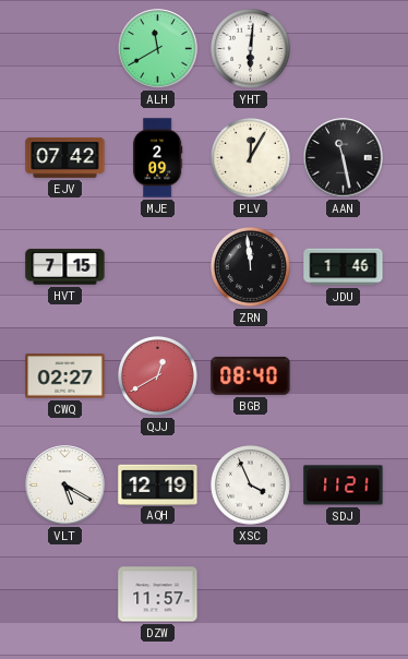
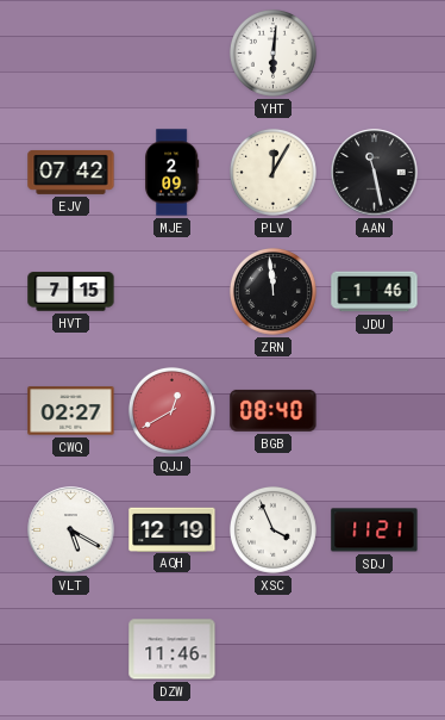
ALH: 11:40 -> none
DZW: 11:57 -> 11:46
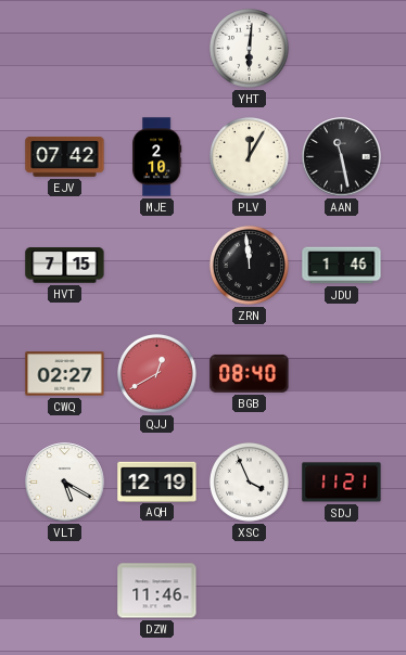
MJE: 2:09 -> 2:10
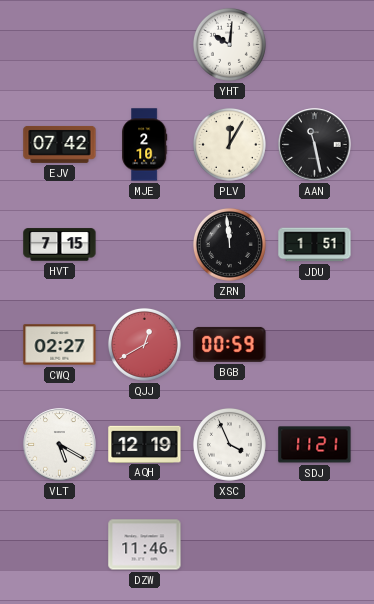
YHT: 6:01 -> 10:01
JDU: 1:46 -> 1:51
BGB: 08:40 -> 00:59
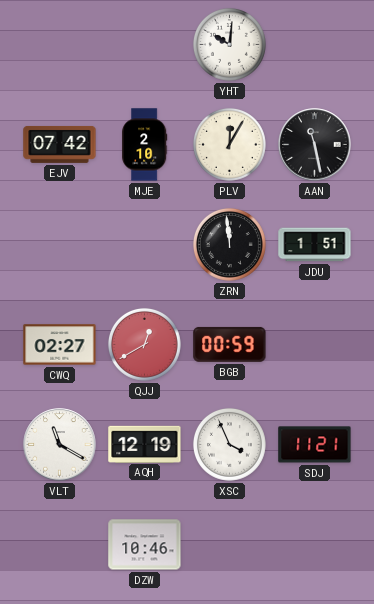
HVT: 7:15 -> none
VLT: 5:20 -> 11:20
DZW: 11:46 -> 10:46
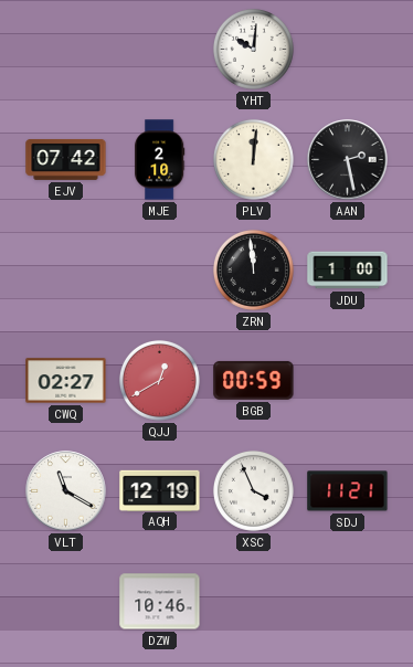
PLV: 12:05 -> 12:01
AAN: 11:28 -> 2:28
JDU: 1:51 -> 1:00
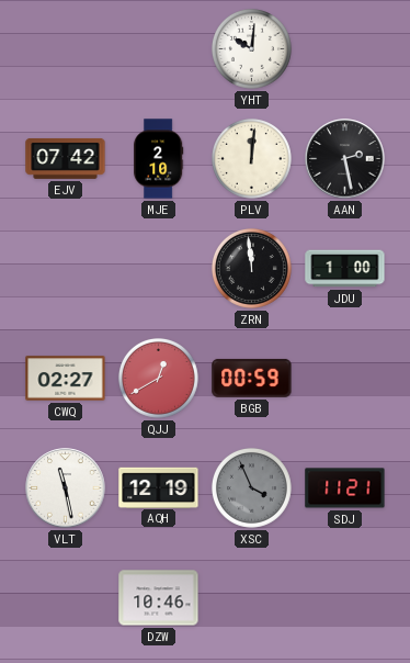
VLT: 11:20 -> 11:28
XSC dial: white -> grey
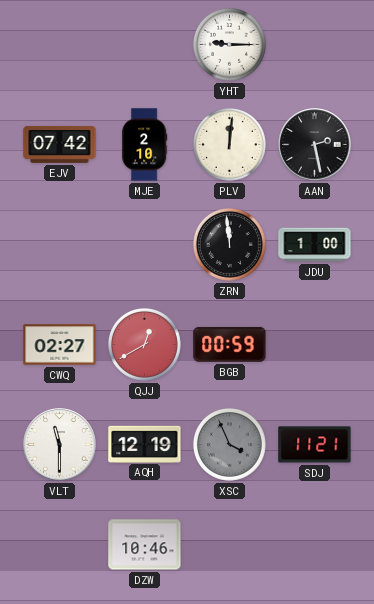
YHT: 10:01 -> 9:15
VLT: 11:28 -> 11:30
